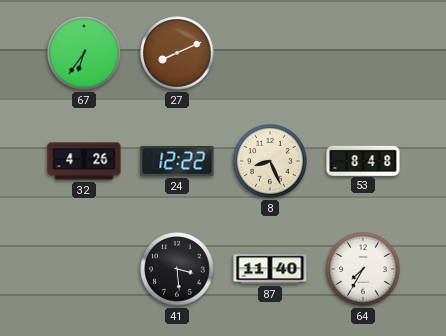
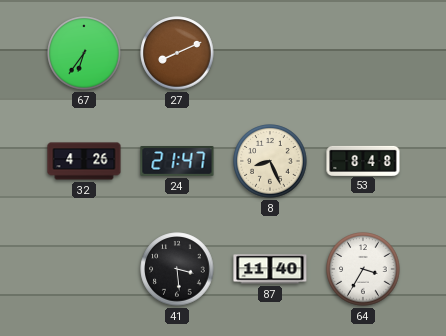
24: 12:22 -> 21:47
64: 7:35 -> 3:35
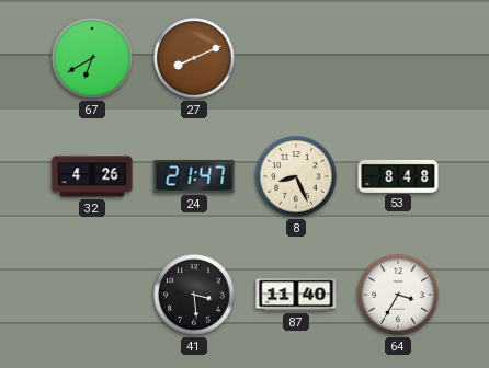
67: 6:36 -> 6:40
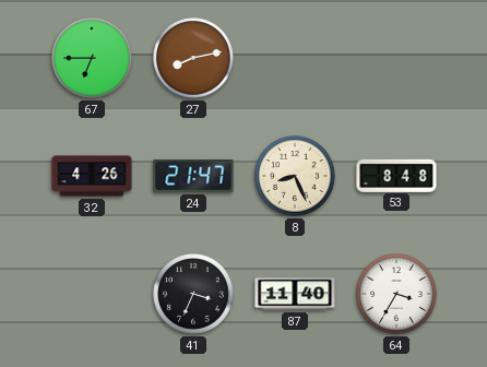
67: 6:40 -> 6:45
27: 8:11 -> 8:13
41: 3:29 -> 3:34
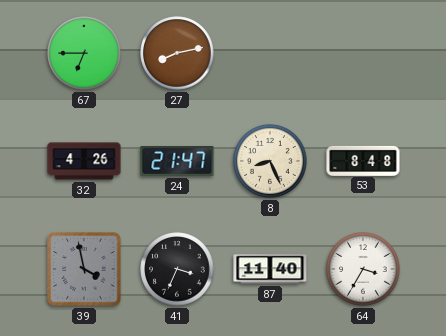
39: none -> 3:58
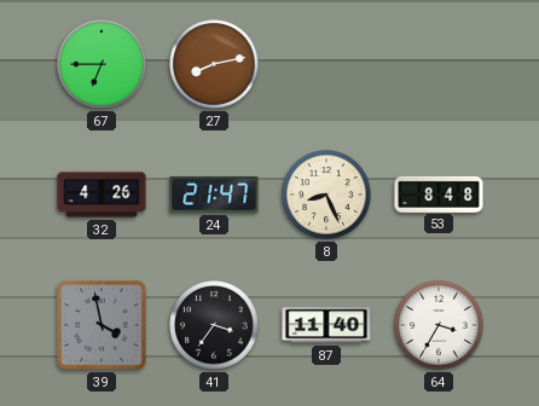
41: 3:34 -> 3:36
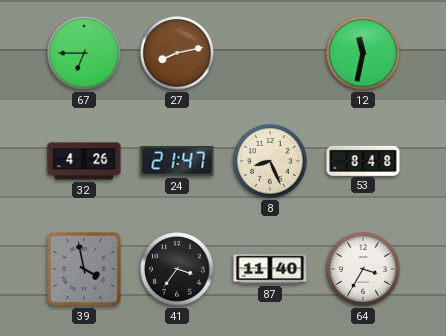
12: none -> 11:32
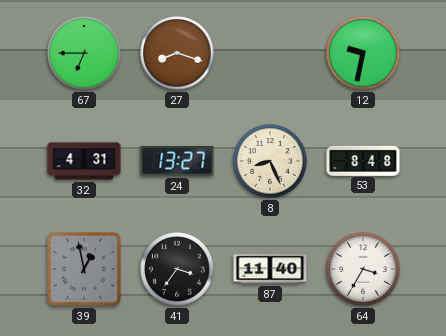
27: 8:13 -> 8:18
12: 11:32 -> 9:32
32: 4:26 -> 4:31
24: 21:47 -> 13:27
39: 3:58 -> 12:58
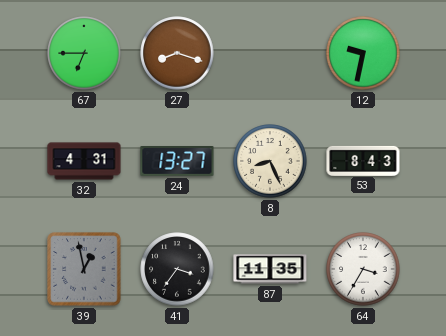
53: 8:48 -> 8:43
87: 11:40 -> 11:35
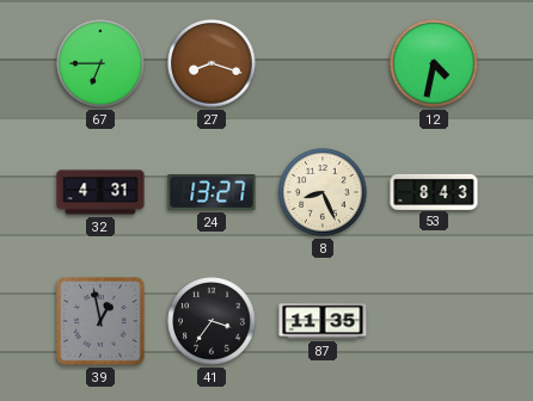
12: 9:32 -> 4:32
64: 3:35 -> none
